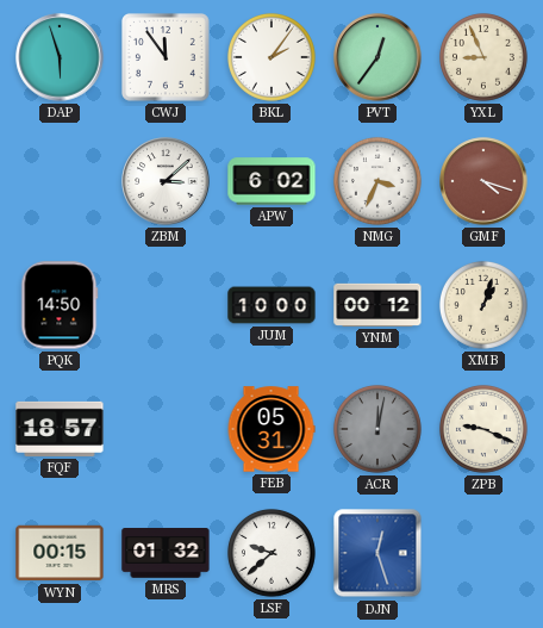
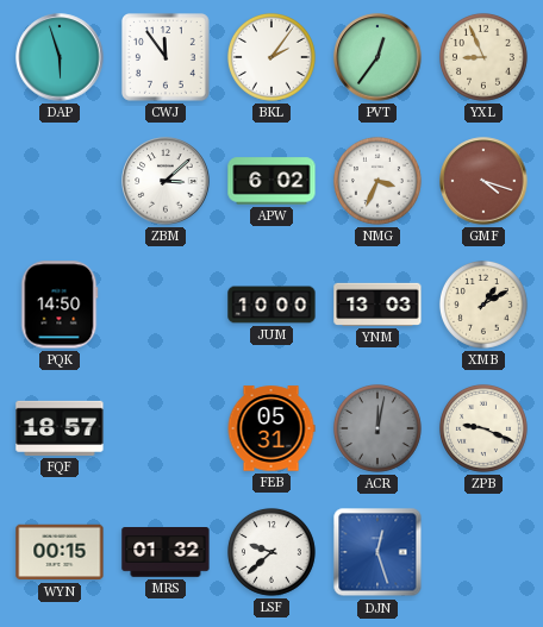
YNM: 00:12 -> 13:03
XMB: 1:03 -> 1:10
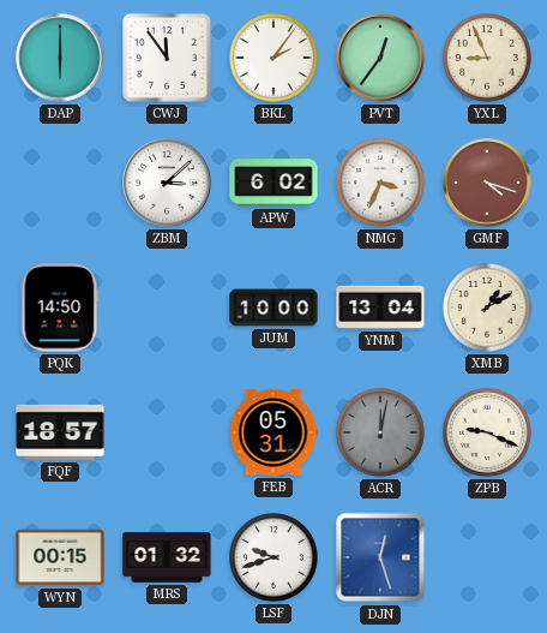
DAP: 5:57 -> 6:00
YNM: 13:03 -> 13:04
LSF: 9:38 -> 9:42
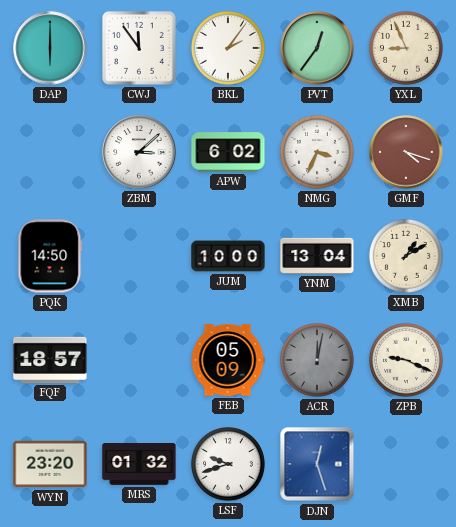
FEB: 05:31 -> 05:09
WYN: 00:15 -> 23:20
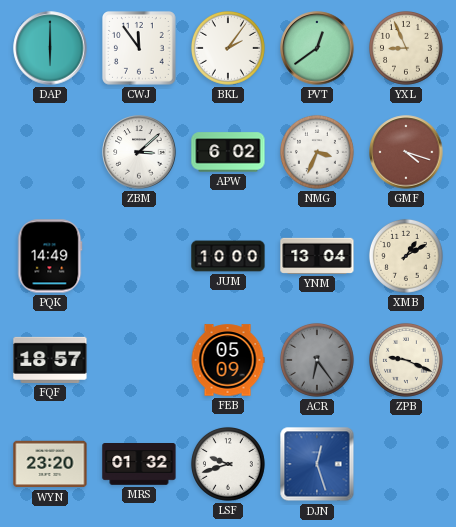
PVT: 12:36 -> 12:39
PQK: 14:50 -> 14:49
ACR: 12:02 -> 6:24
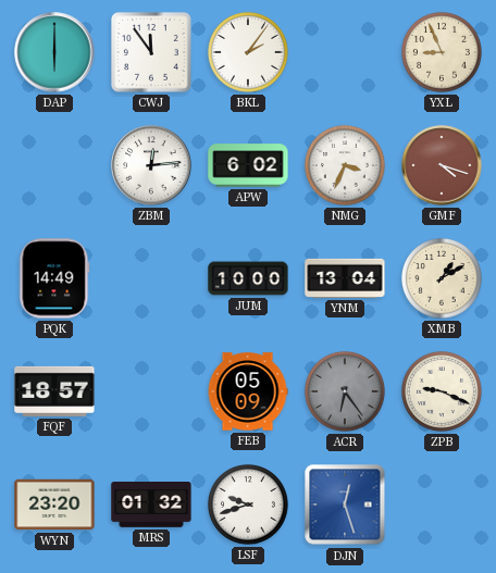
PVT: 12:39 -> none
ZBM: 3:08 -> 12:14
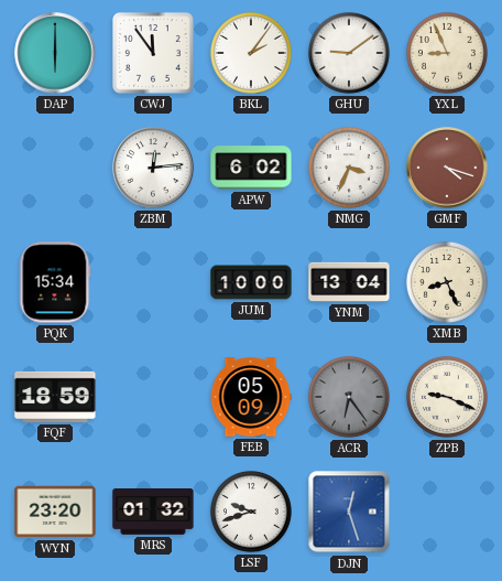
GHU: none -> 9:09
PQK: 14:49 -> 15:34
XMB: 1:10 -> 8:26
FQF: 18:57 -> 18:59
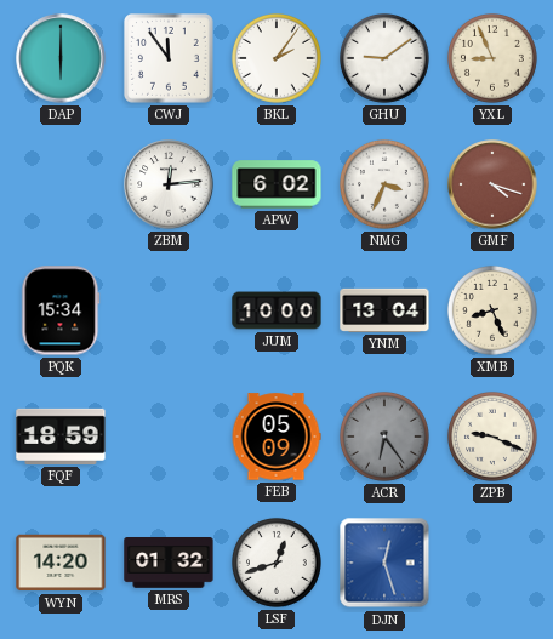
WYN: 23:20 -> 14:20
LSF: 9:42 -> 12:42
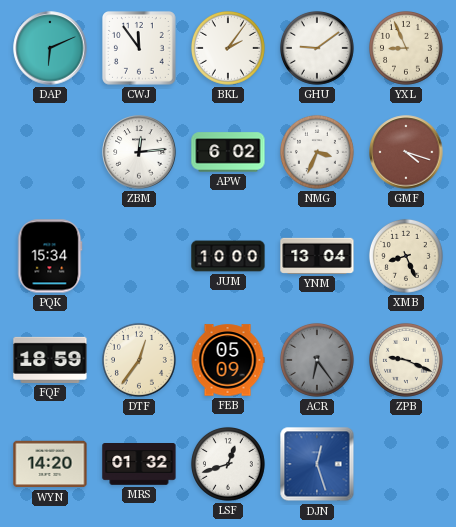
DAP: 6:00 -> 6:11
DTF: none -> 12:36
